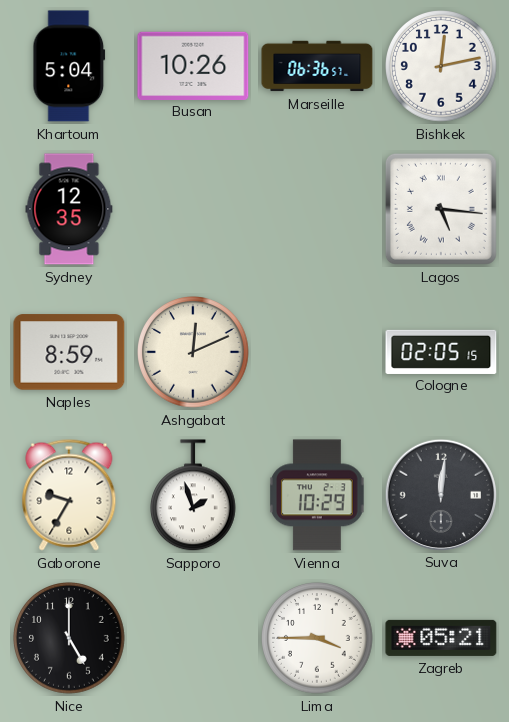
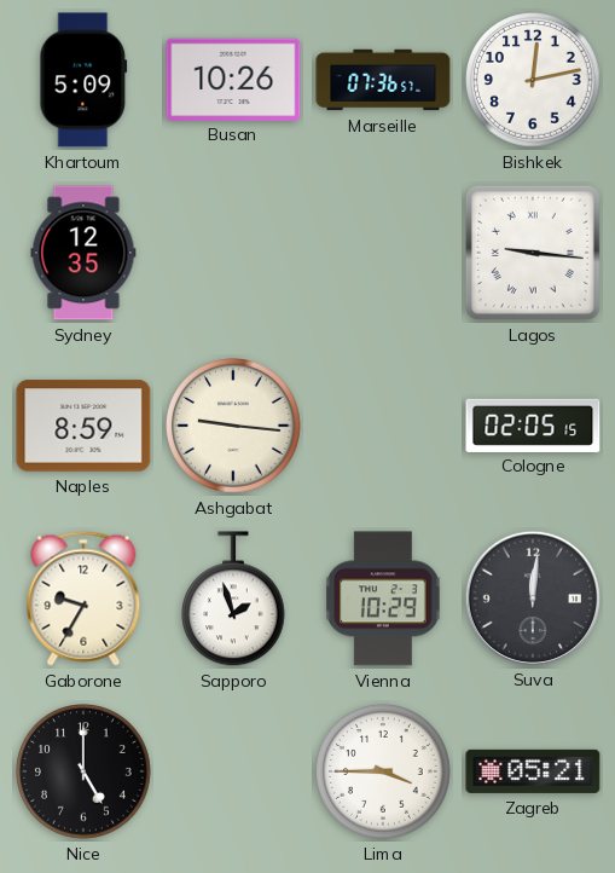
Khartoum: 5:04 -> 5:09
Marseille: 06:36 -> 07:36
Lagos: 5:16 -> 9:16
Ashgabat: 12:11 -> 9:16
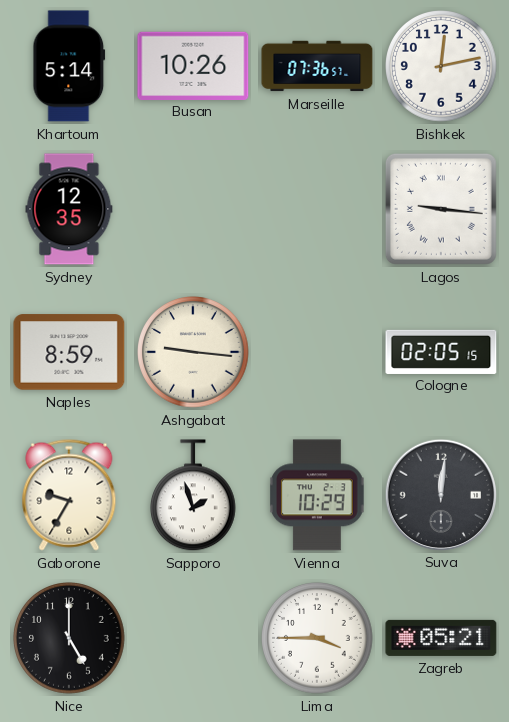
Khartoum: 5:09 -> 5:14
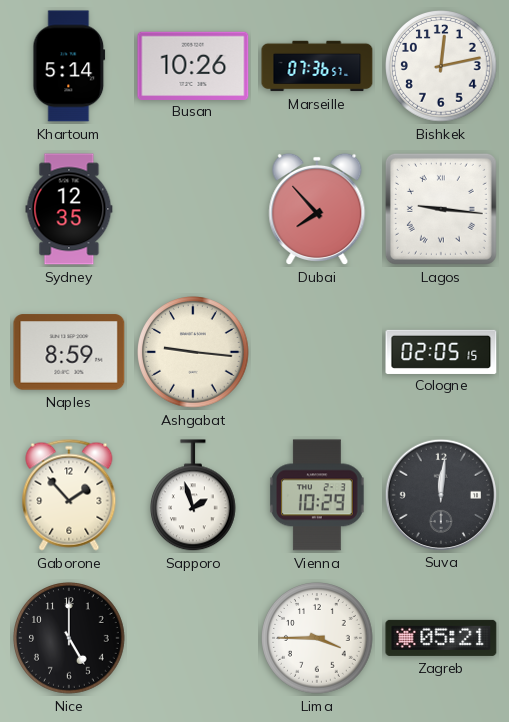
Dubai: none -> 7:53
Gaborone: 9:35 -> 1:53
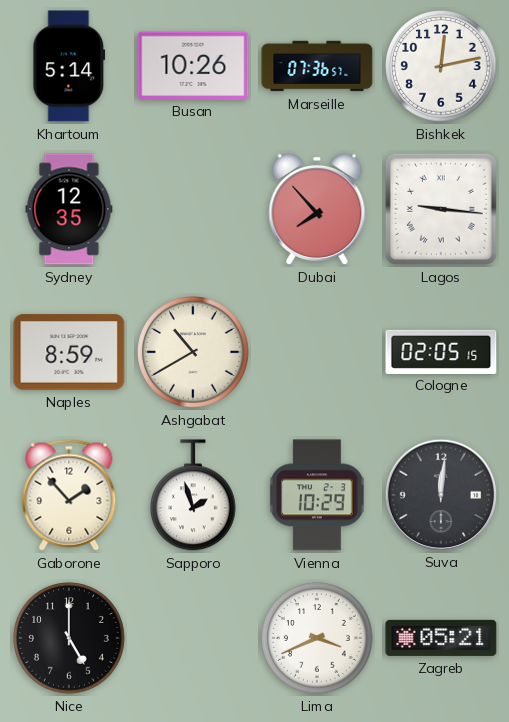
Ashgabat: 9:16 -> 10:40
Lima: 3:45 -> 3:41
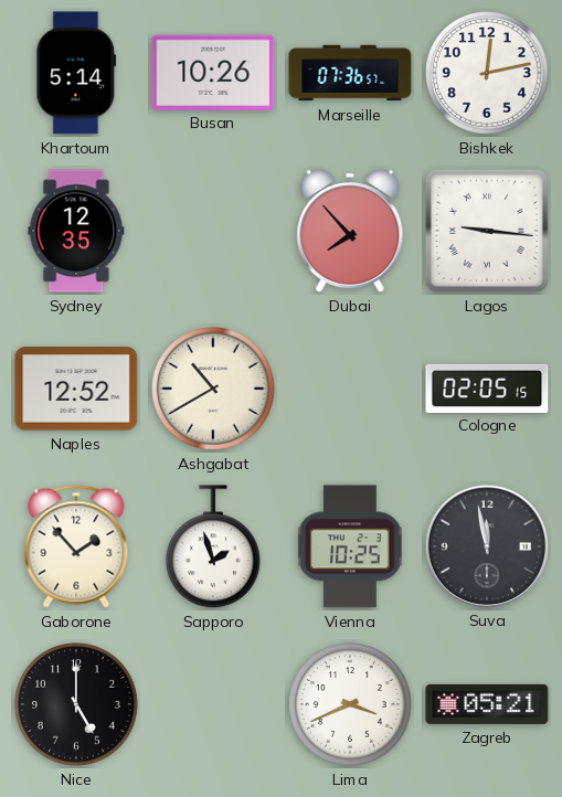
Naples: 8:59 -> 12:52
Vienna: 10:29 -> 10:25
Suva: 12:01 -> 11:58
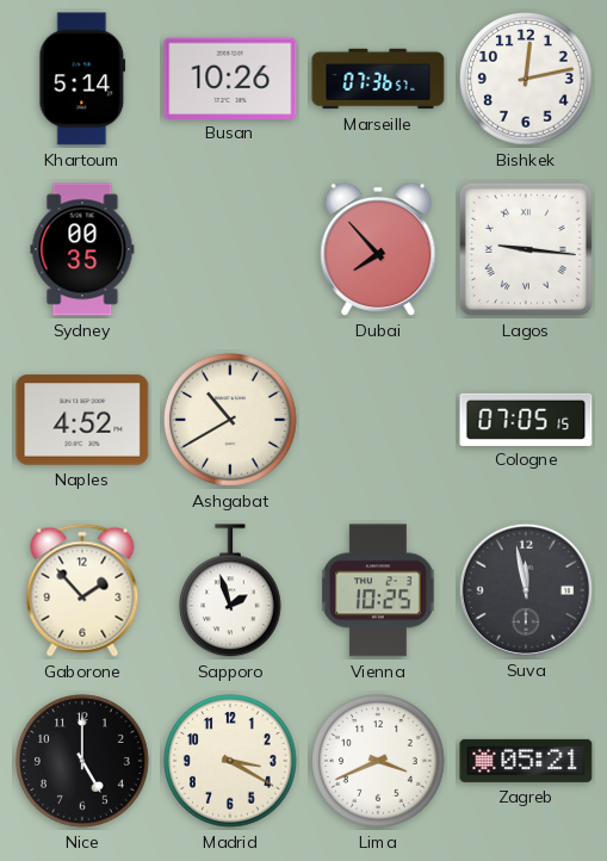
Sydney: 12:35 -> 00:35
Naples: 12:52 -> 4:52
Cologne: 02:05 -> 07:05
Madrid: none -> 3:20
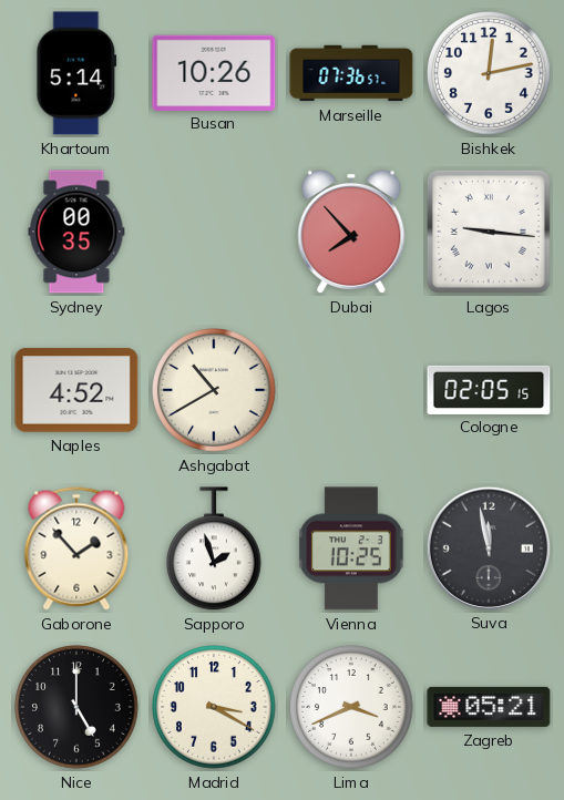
Cologne: 07:05 -> 02:05
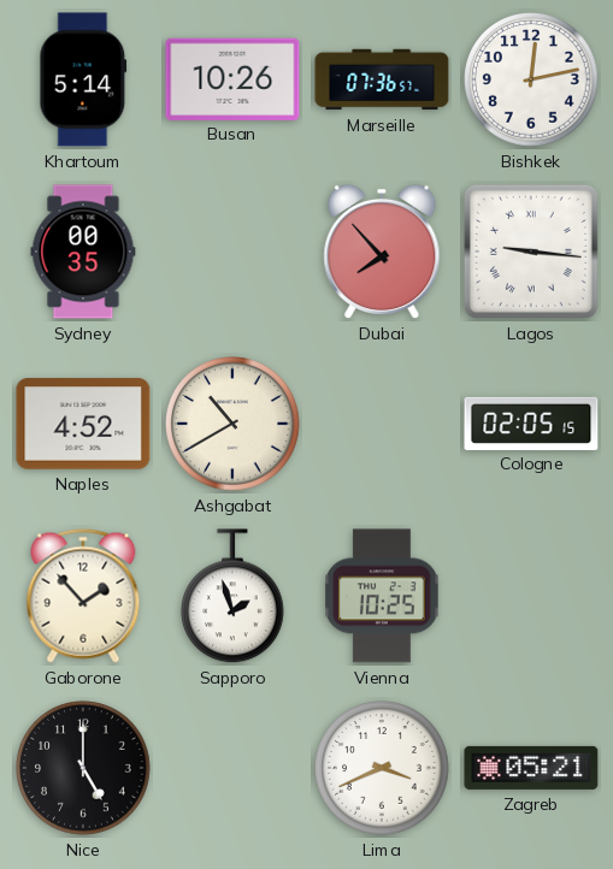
Suva: 11:58 -> none
Madrid: 3:20 -> none
